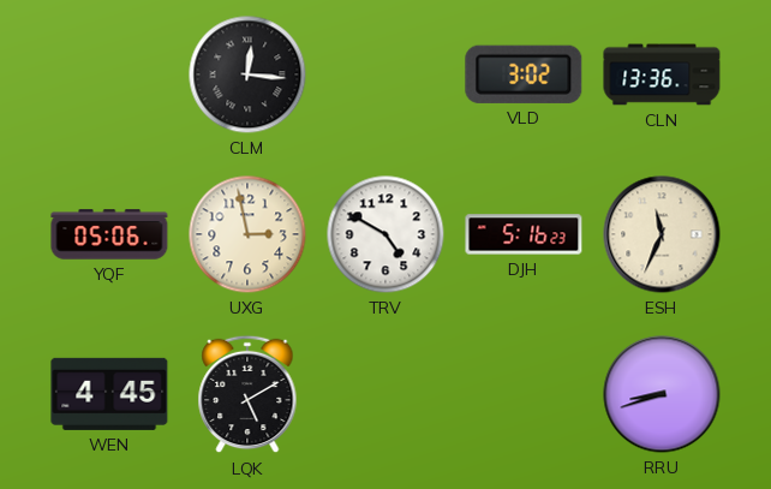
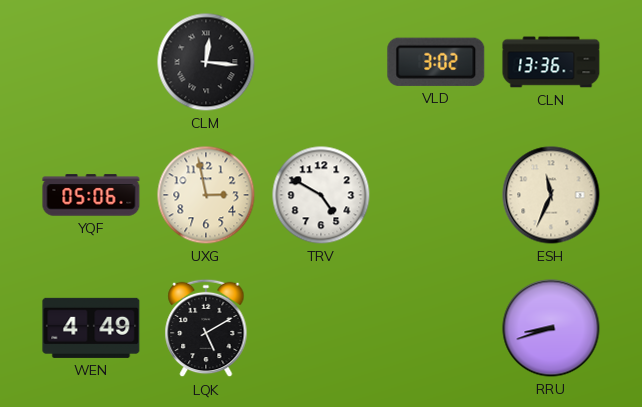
DJH: 5:16 -> none
WEN: 4:45 -> 4:49
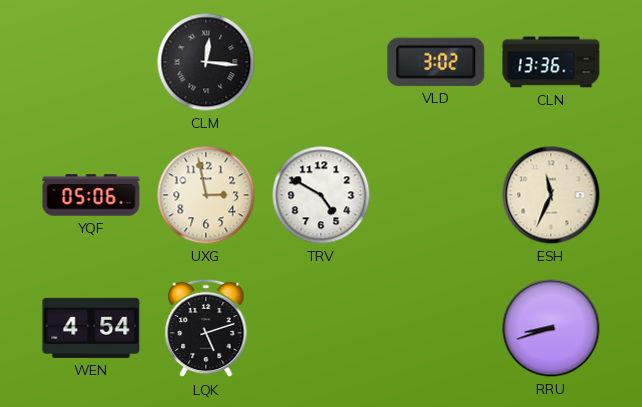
WEN: 4:49 -> 4:54
LQK: 5:10 -> 5:12
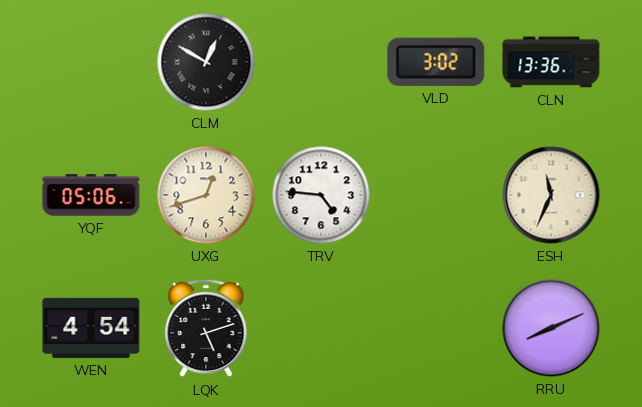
CLM: 12:16 -> 12:50
UXG: 2:58 -> 12:42
TRV: 4:50 -> 4:46
RRU: 8:42 -> 8:11
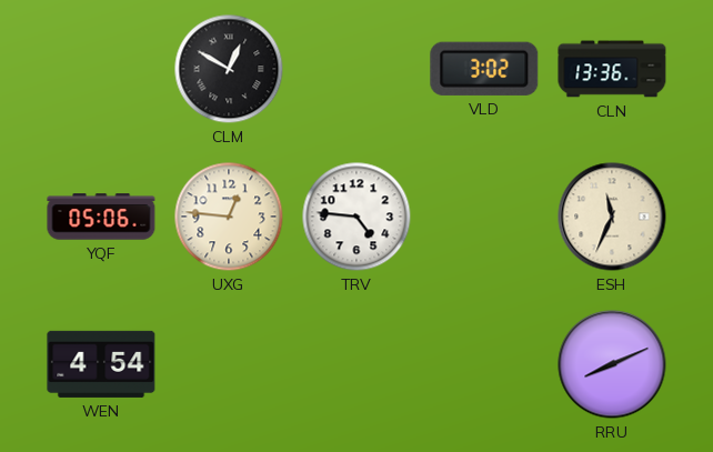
UXG: 12:42 -> 12:46
LQK: 5:12 -> none
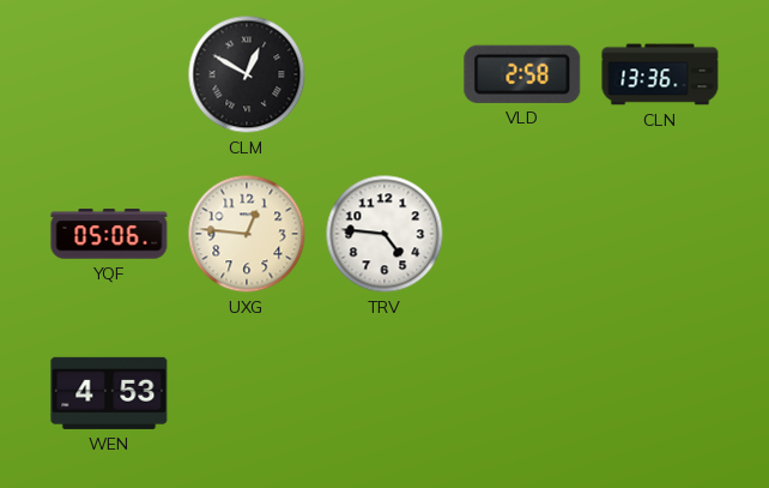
VLD: 3:02 -> 2:58
ESH: 11:34 -> none
WEN: 4:54 -> 4:53
RRU: 8:11 -> none
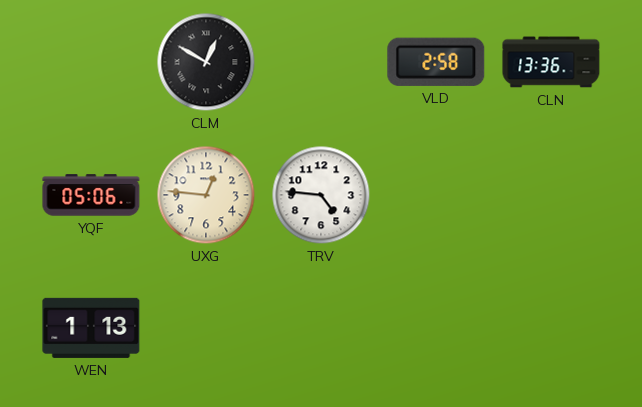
WEN: 4:53 -> 1:13
